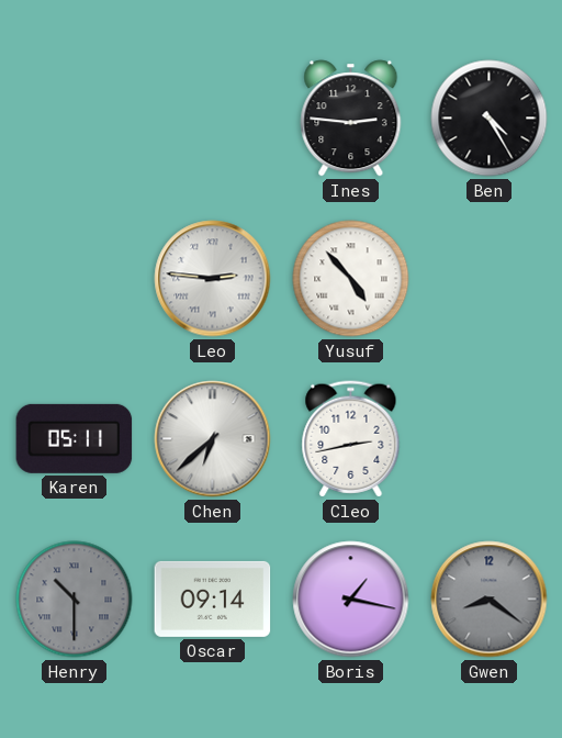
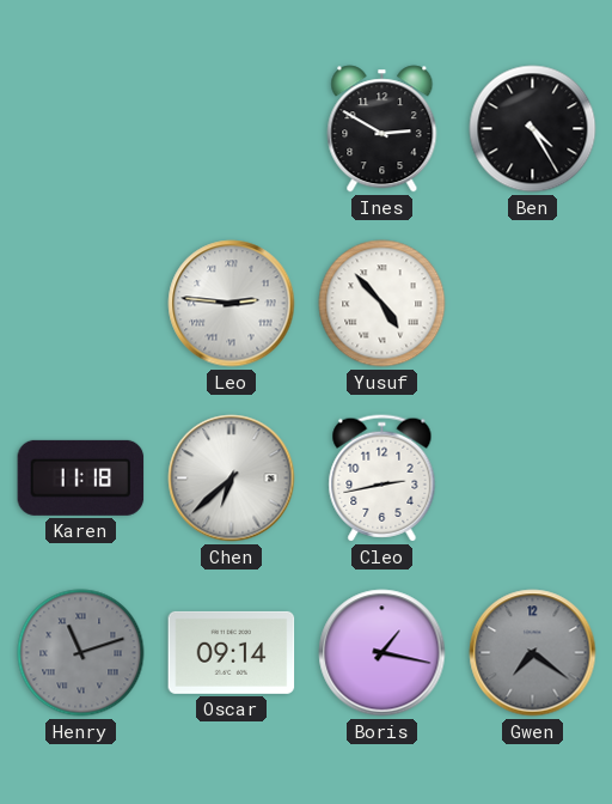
Ines: 2:46 -> 2:50
Karen: 05:11 -> 11:18
Henry: 10:30 -> 11:12
Gwen: 8:21 -> 7:21
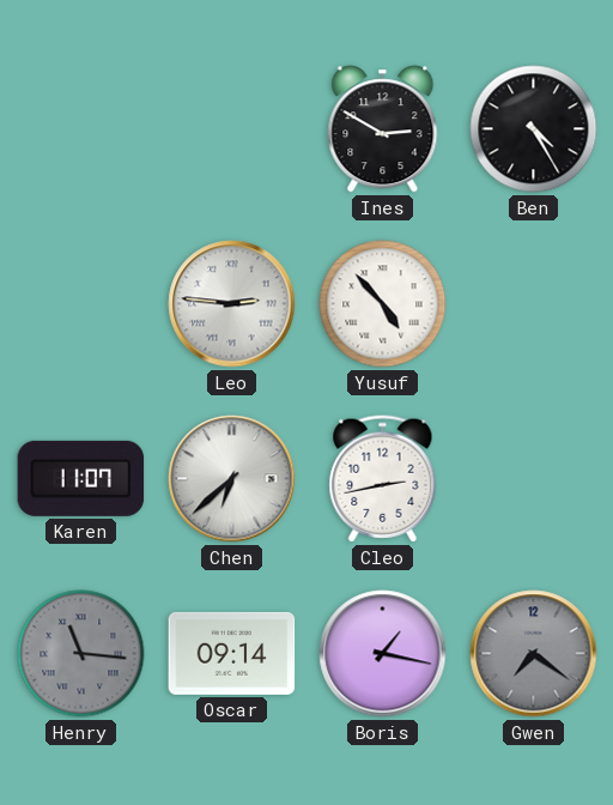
Karen: 11:18 -> 11:07
Henry: 11:12 -> 11:16
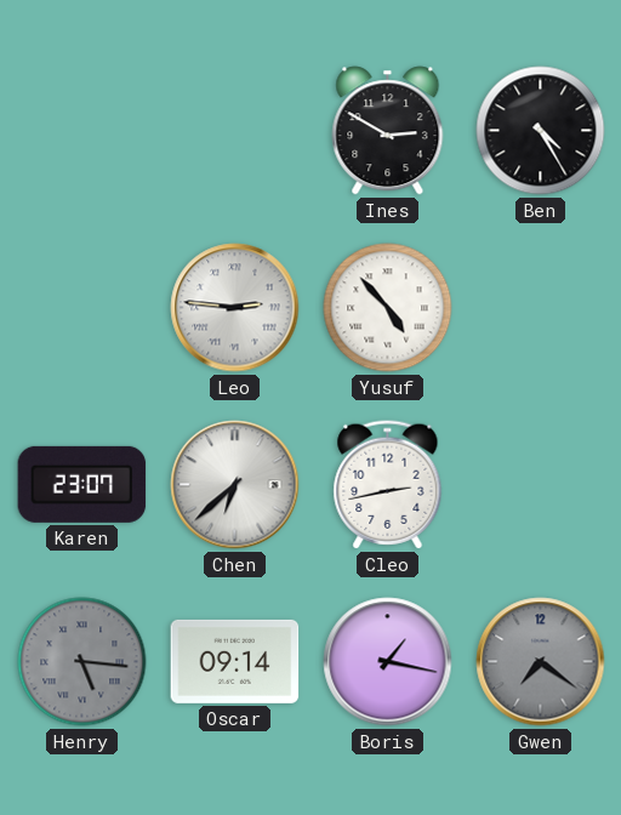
Karen: 11:07 -> 23:07
Henry: 11:16 -> 5:16
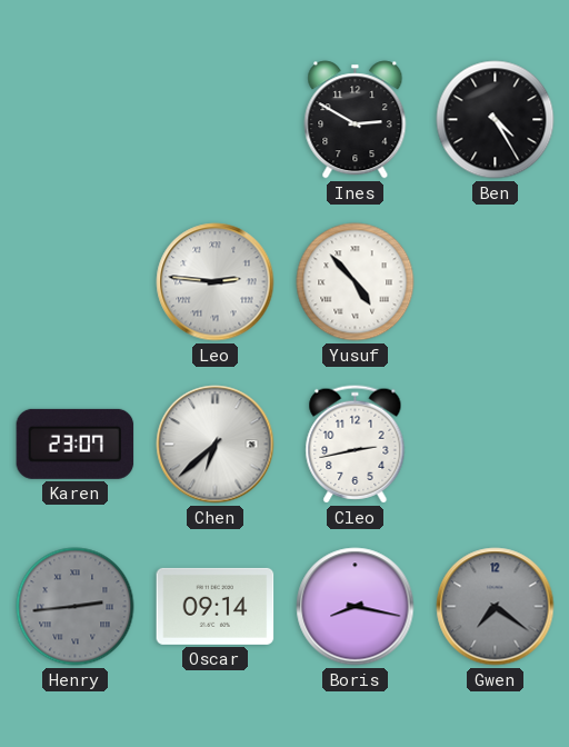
Henry: 5:16 -> 2:44
Boris: 1:17 -> 8:17
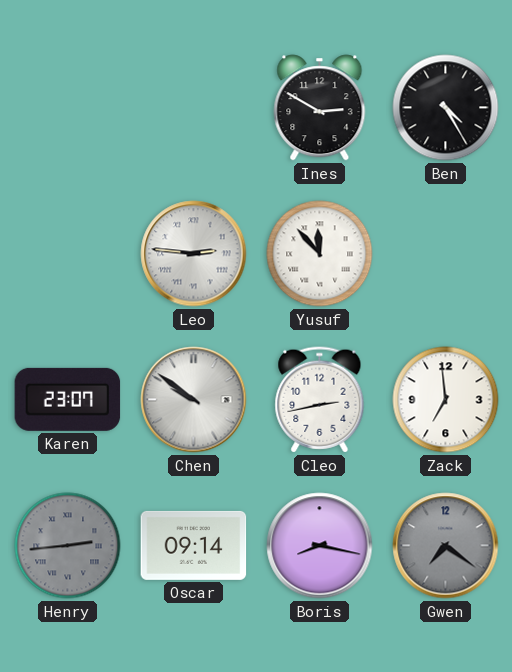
Yusuf: 4:53 -> 11:53
Chen: 6:38 -> 9:51
Zack: none -> 6:59
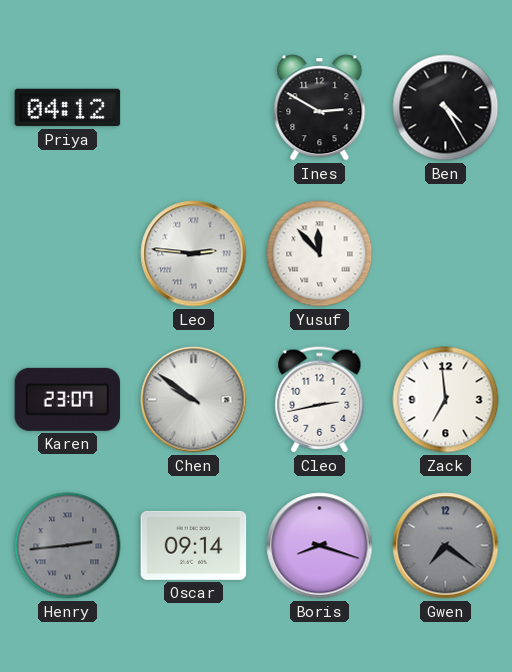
Priya: none -> 04:12
Boris: 8:17 -> 8:18
